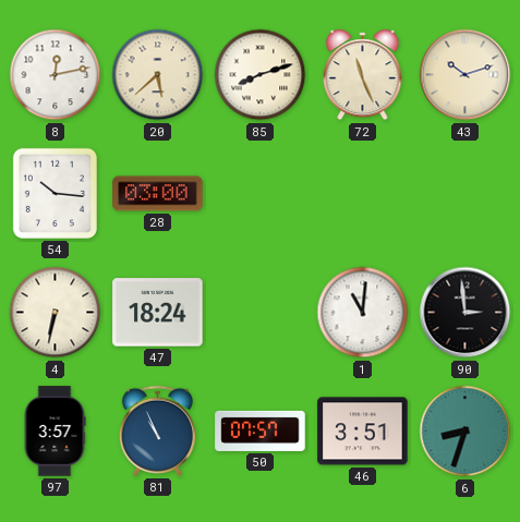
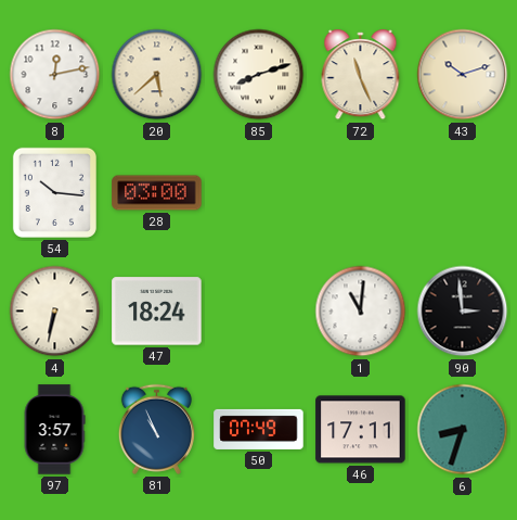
50: 07:57 -> 07:49
46: 3:51 -> 17:11
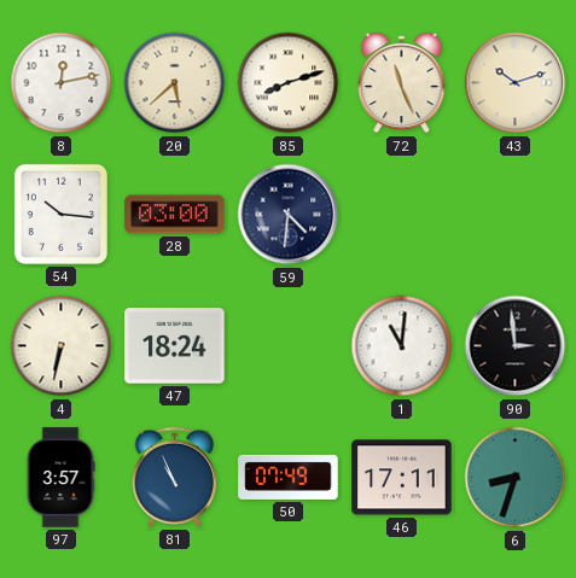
59: none -> 4:31
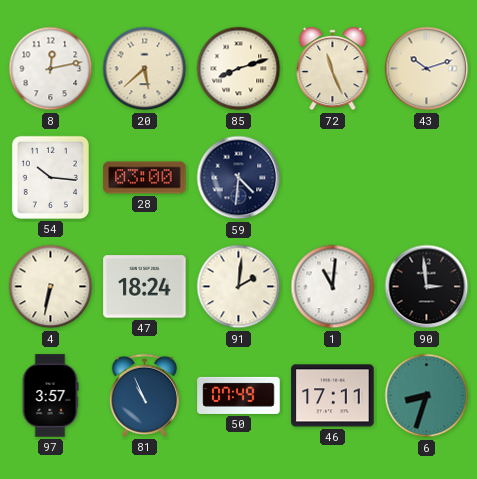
91: none -> 2:01
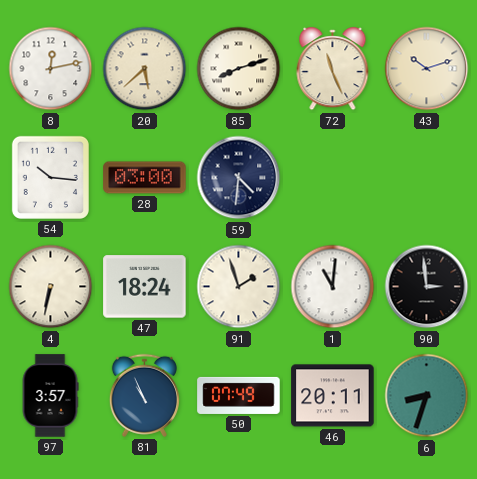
91: 2:01 -> 1:57
46: 17:11 -> 20:11
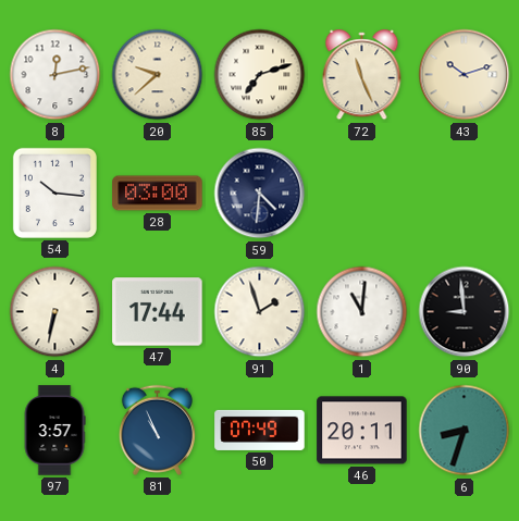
20: 5:38 -> 9:38
85: 8:12 -> 7:12
47: 18:24 -> 17:44
90: 2:59 -> 8:59
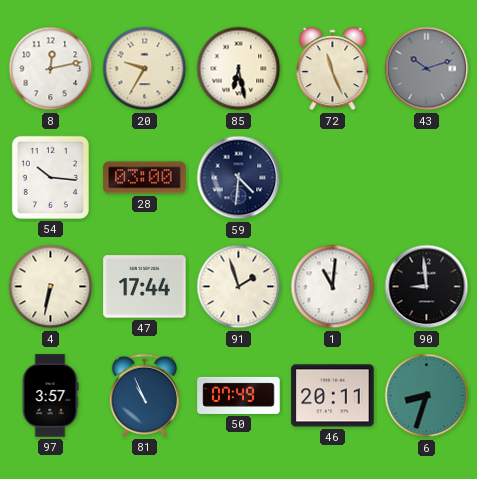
20: 9:38 -> 9:35
85: 7:12 -> 6:28
43 dial: cream -> grey
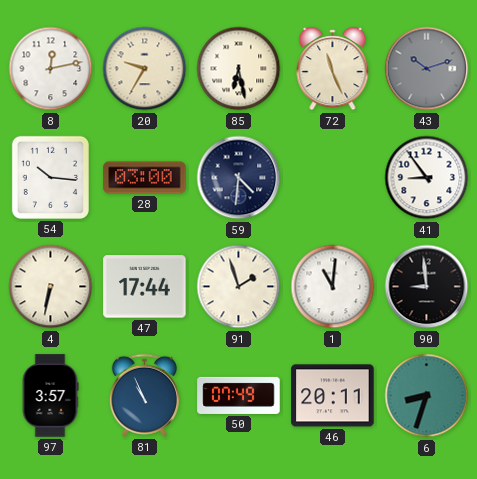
41: none -> 8:54
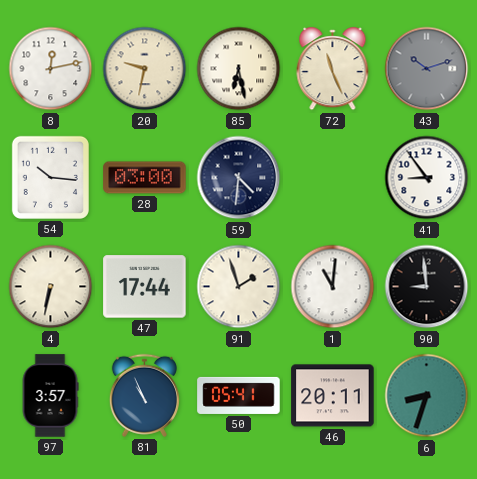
20: 9:35 -> 9:32
50: 07:49 -> 05:41
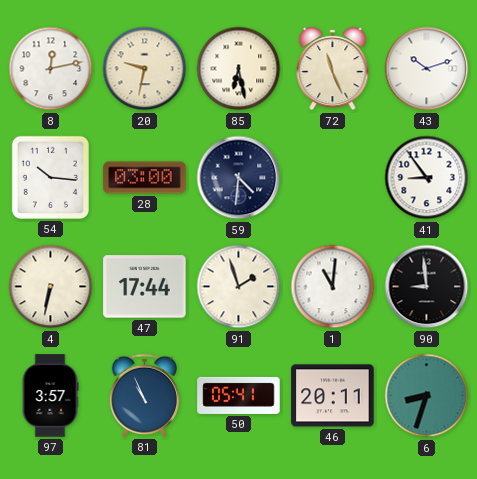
43 dial: grey -> white
